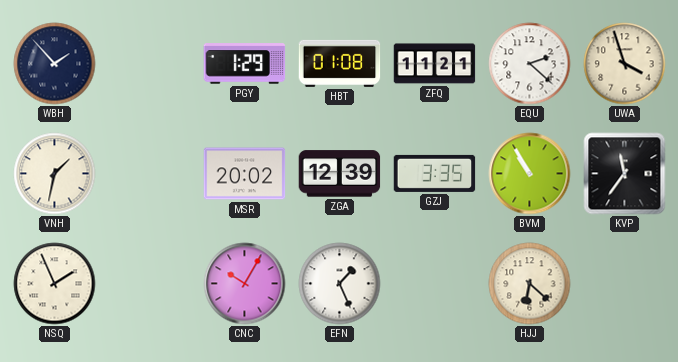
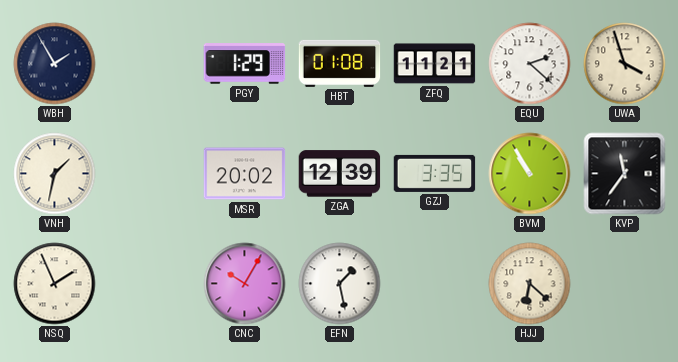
WBH: 1:53 -> 1:55
EFN: 1:26 -> 1:28
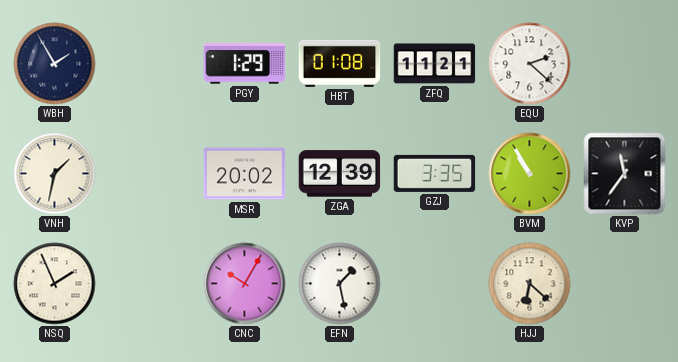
UWA: 3:57 -> none
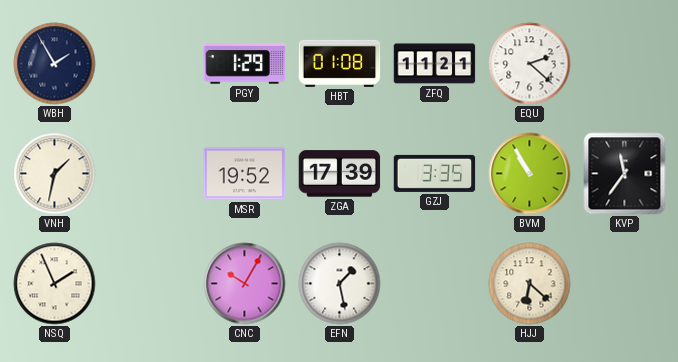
MSR: 20:02 -> 19:52
ZGA: 12:39 -> 17:39
